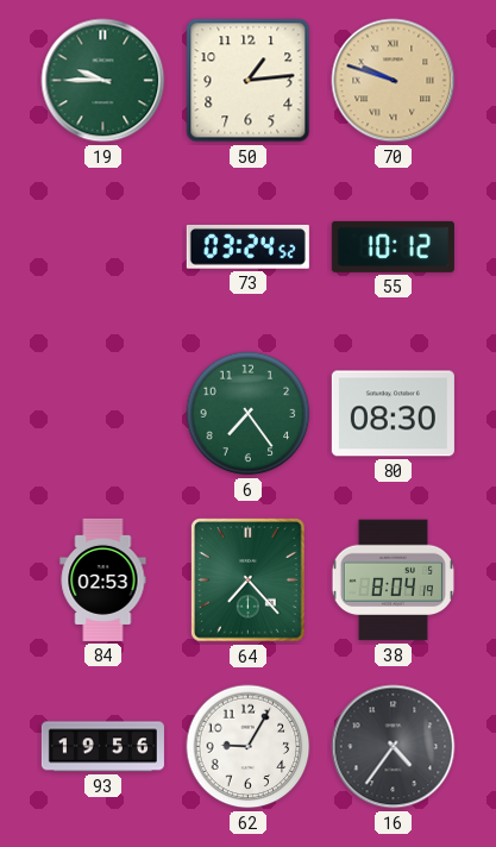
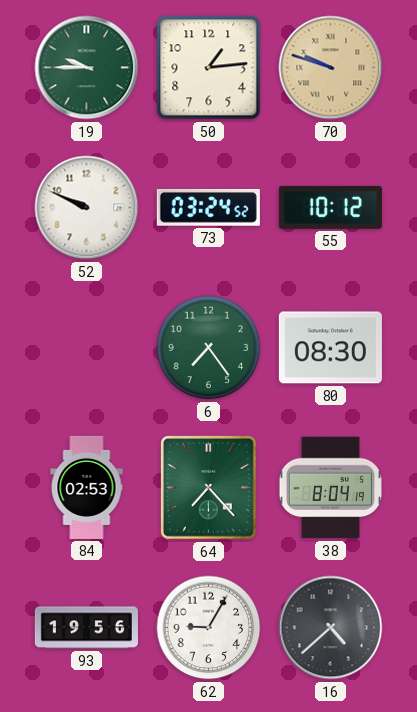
52: none -> 9:49
16: 4:36 -> 4:38
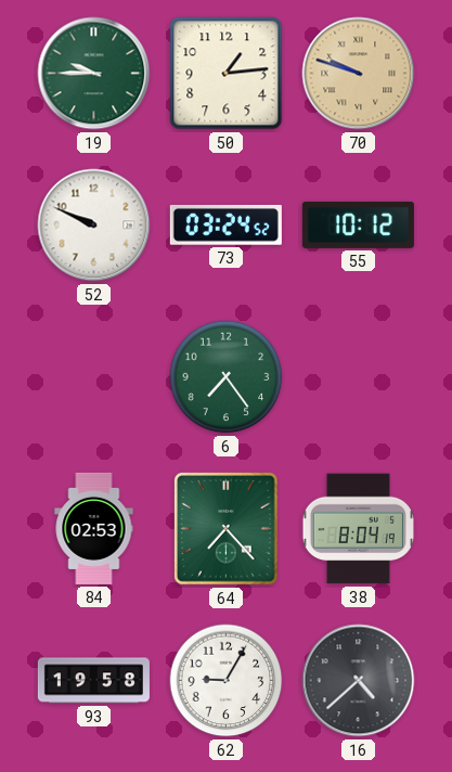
80: 08:30 -> none
93: 19:56 -> 19:58
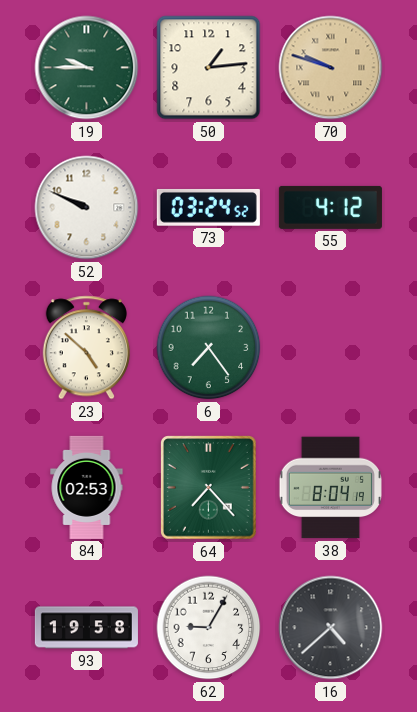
55: 10:12 -> 4:12
23: none -> 4:52
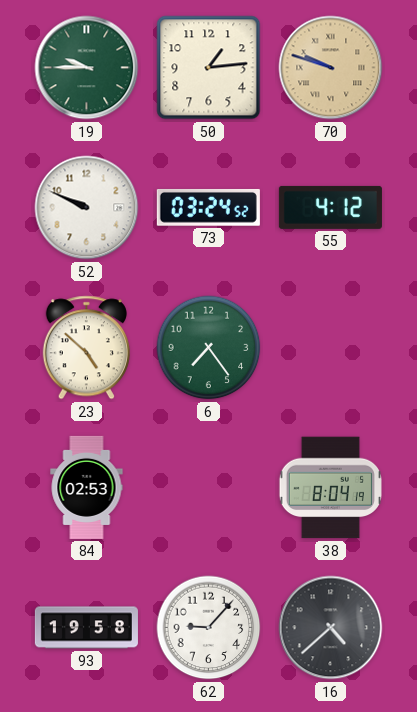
64: 7:23 -> none
62: 9:05 -> 9:07
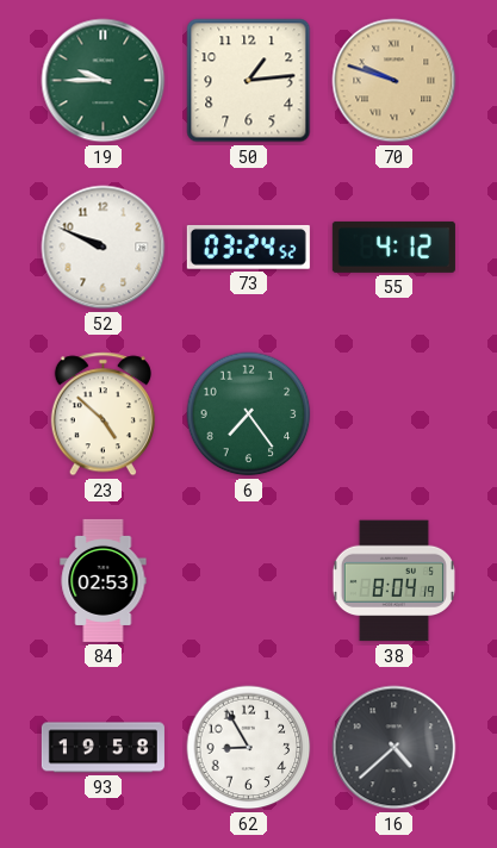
62: 9:07 -> 8:55
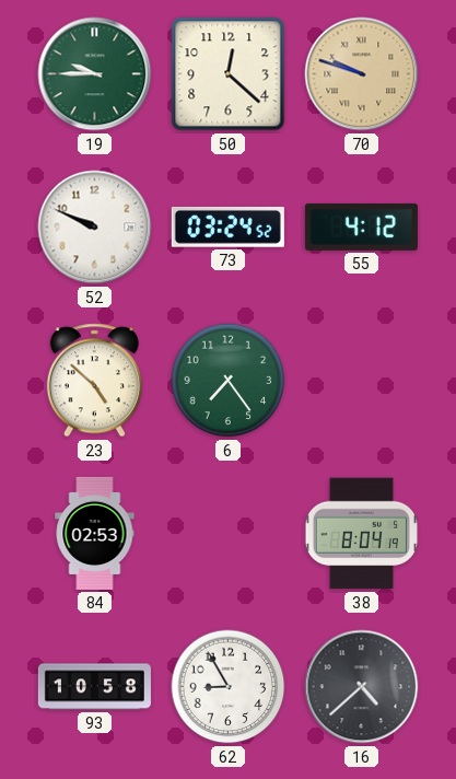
50: 1:14 -> 12:22
93: 19:58 -> 10:58
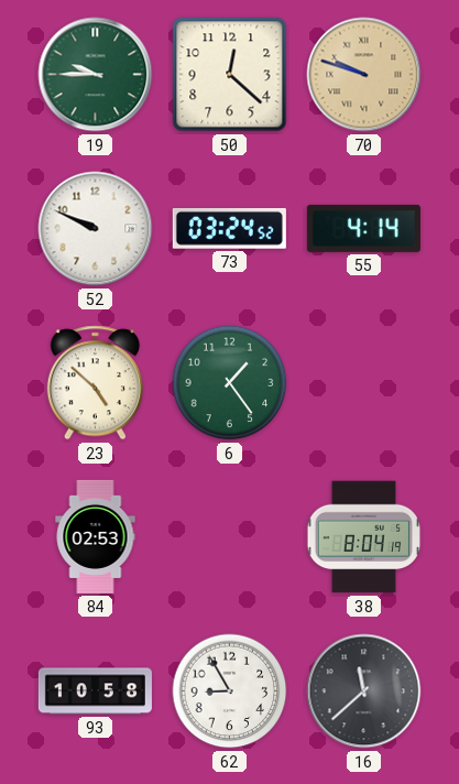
55: 4:12 -> 4:14
6: 7:24 -> 1:24
16: 4:38 -> 11:38
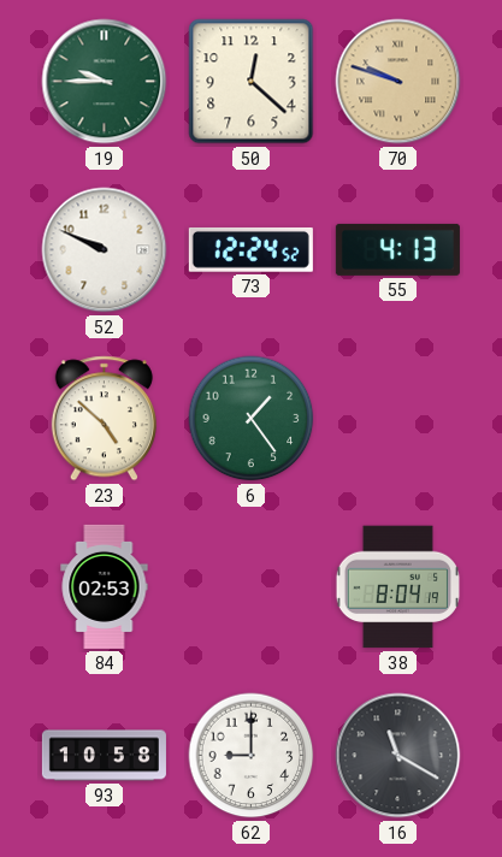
73: 03:24 -> 12:24
55: 4:14 -> 4:13
62: 8:55 -> 9:00
16: 11:38 -> 11:20
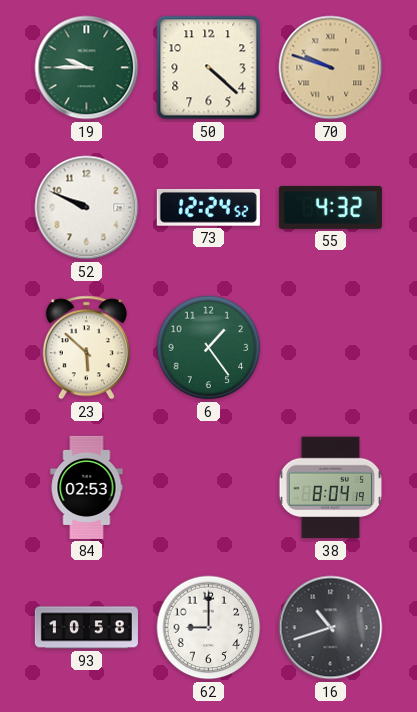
50: 12:22 -> 4:22
55: 4:13 -> 4:32
23: 4:52 -> 5:52
16: 11:20 -> 10:42
